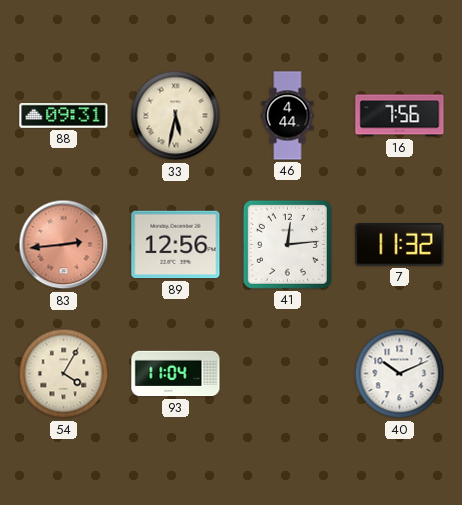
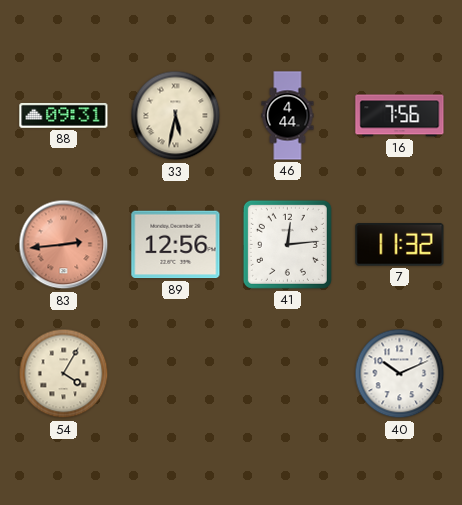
93: 11:04 -> none
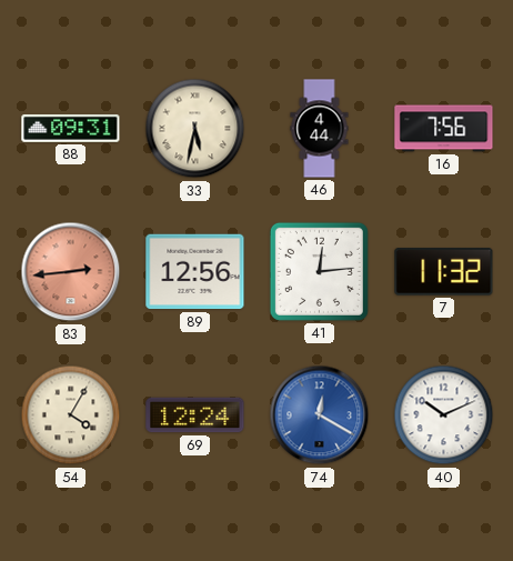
69: none -> 12:24
74: none -> 12:20
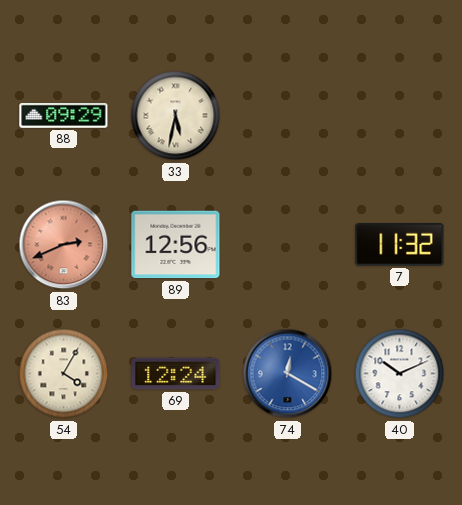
88: 09:31 -> 09:29
46: 4:44 -> none
16: 7:56 -> none
83: 2:44 -> 2:41
41: 12:14 -> none
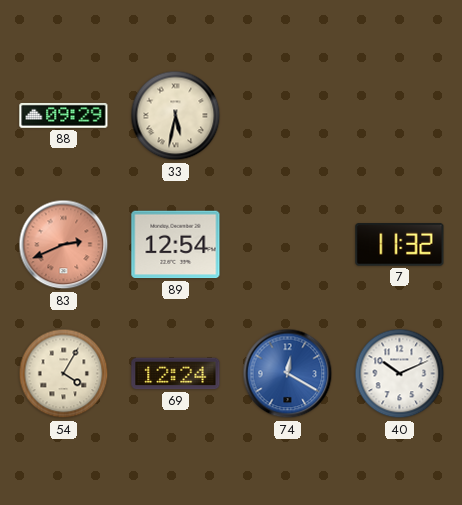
89: 12:56 -> 12:54
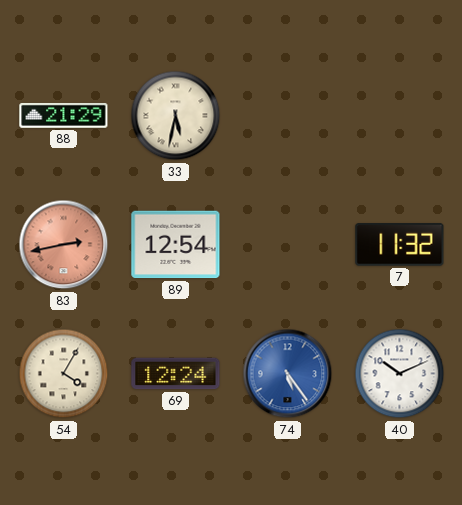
88: 09:29 -> 21:29
83: 2:41 -> 2:43
74: 12:20 -> 5:24
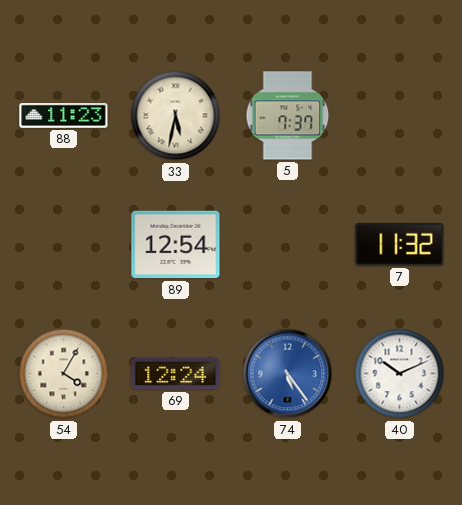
88: 21:29 -> 11:23
5: none -> 7:37
83: 2:43 -> none
